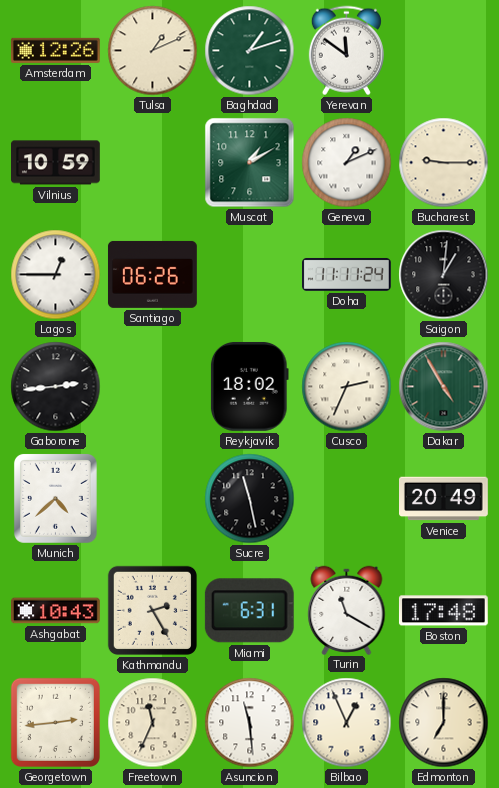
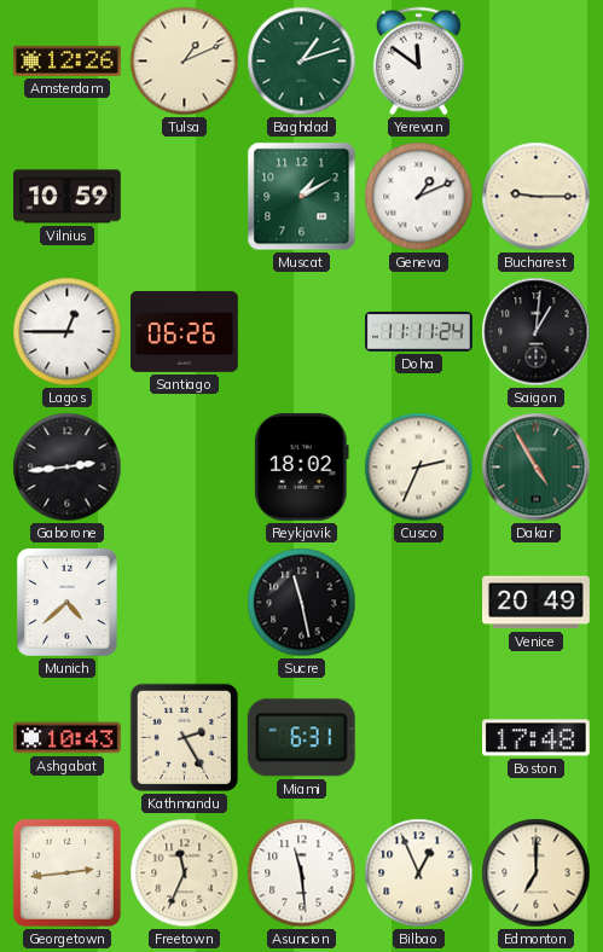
Turin: 11:20 -> none
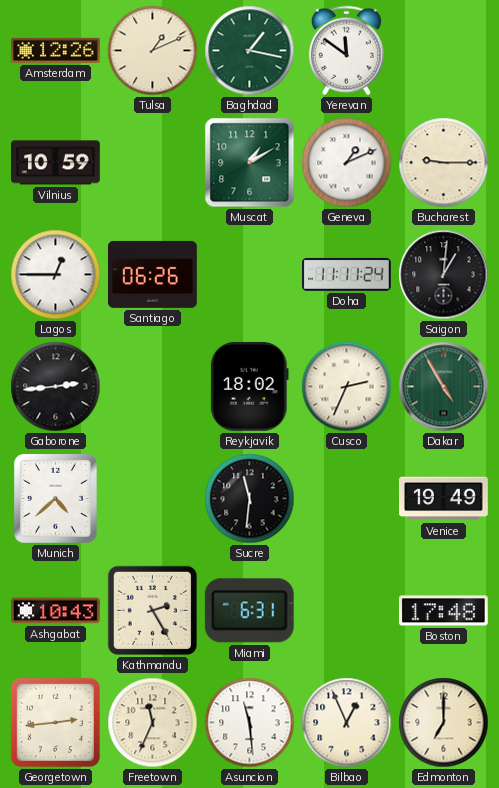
Baghdad: 1:12 -> 1:17
Sucre: 11:28 -> 11:31
Venice: 20:49 -> 19:49
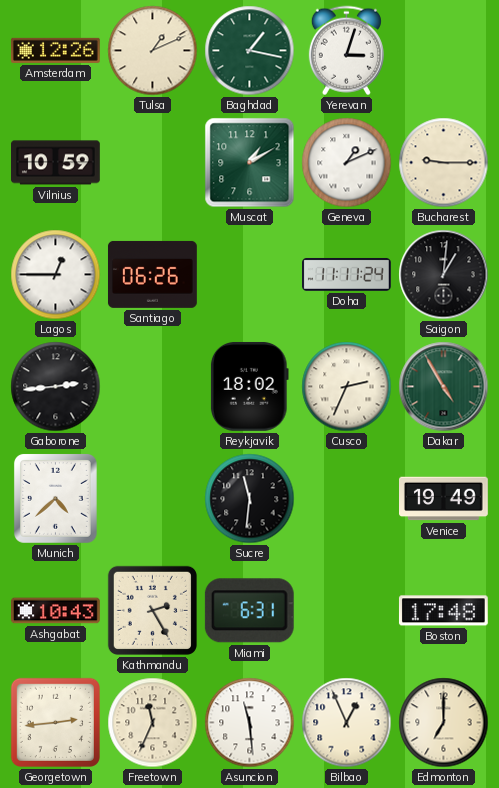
Yerevan: 11:51 -> 3:03
